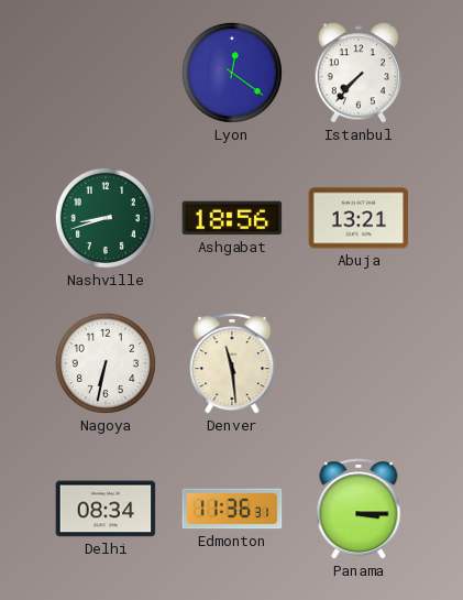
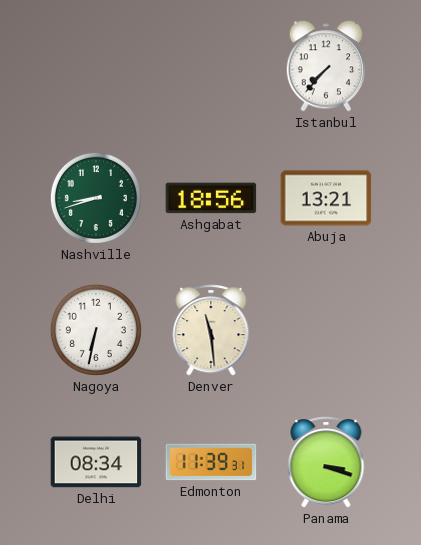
Lyon: 12:21 -> none
Edmonton: 11:36 -> 11:39
Panama: 3:15 -> 3:18
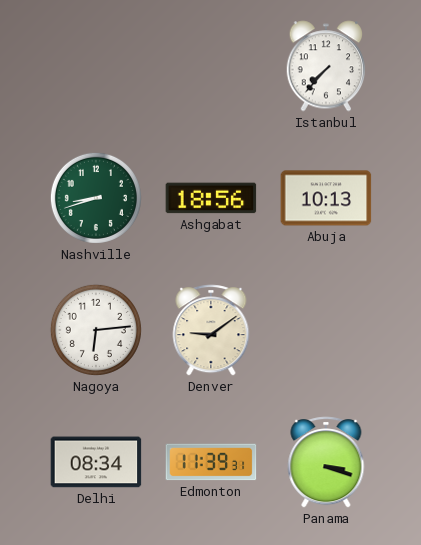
Abuja: 13:21 -> 10:13
Nagoya: 6:32 -> 6:14
Denver: 11:29 -> 9:09
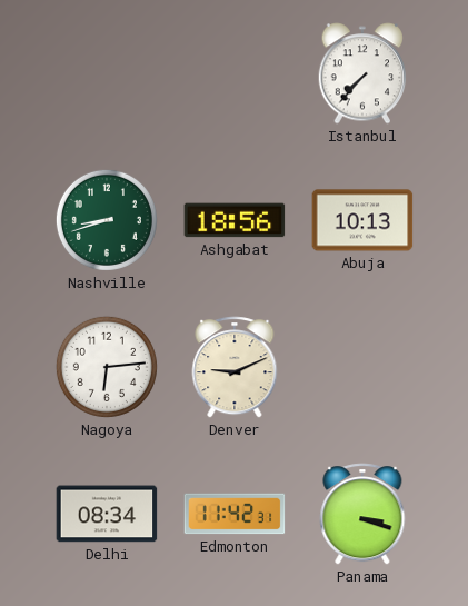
Denver: 9:09 -> 9:11
Edmonton: 11:39 -> 11:42
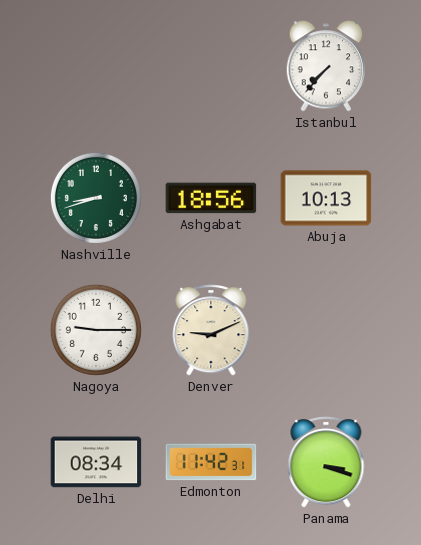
Nagoya: 6:14 -> 9:15
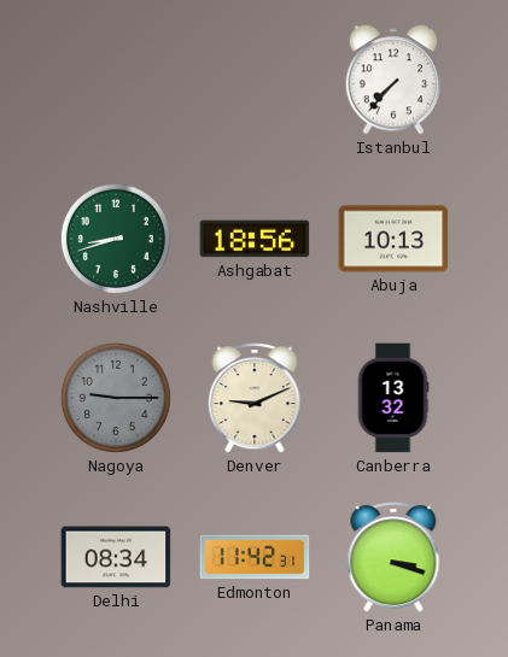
Nagoya dial: white -> grey
Canberra: none -> 13:32
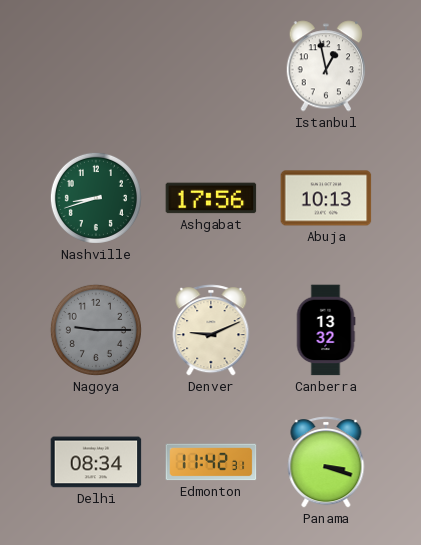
Istanbul: 7:37 -> 12:58
Ashgabat: 18:56 -> 17:56
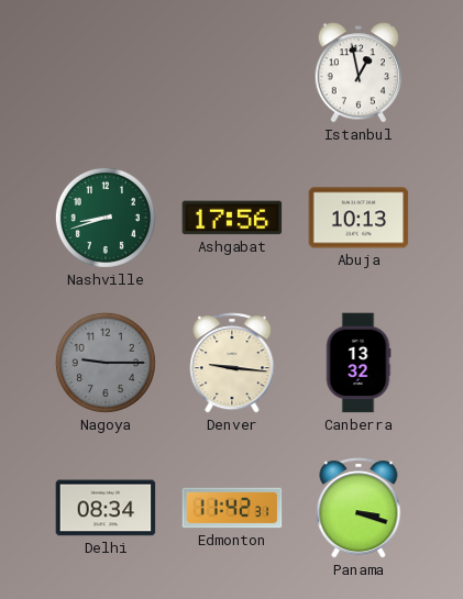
Denver: 9:11 -> 9:16
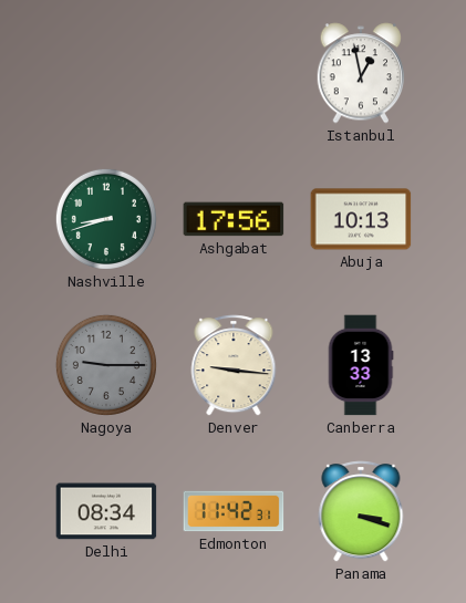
Canberra: 13:32 -> 13:33
